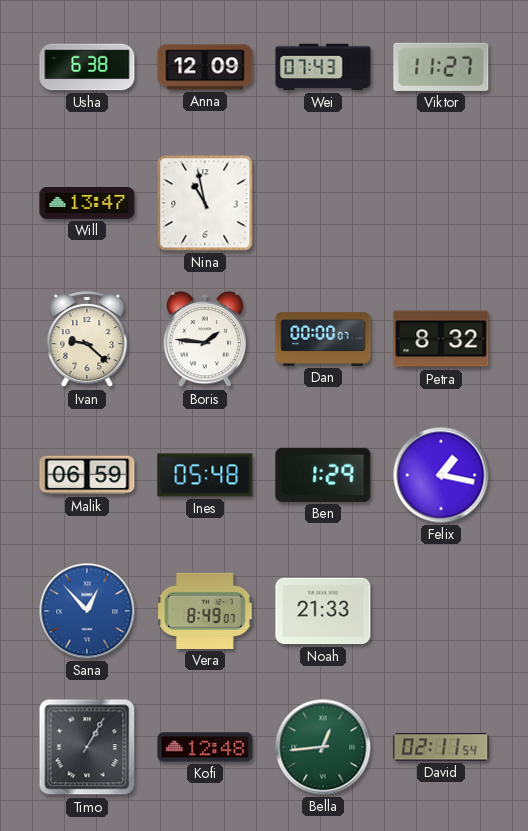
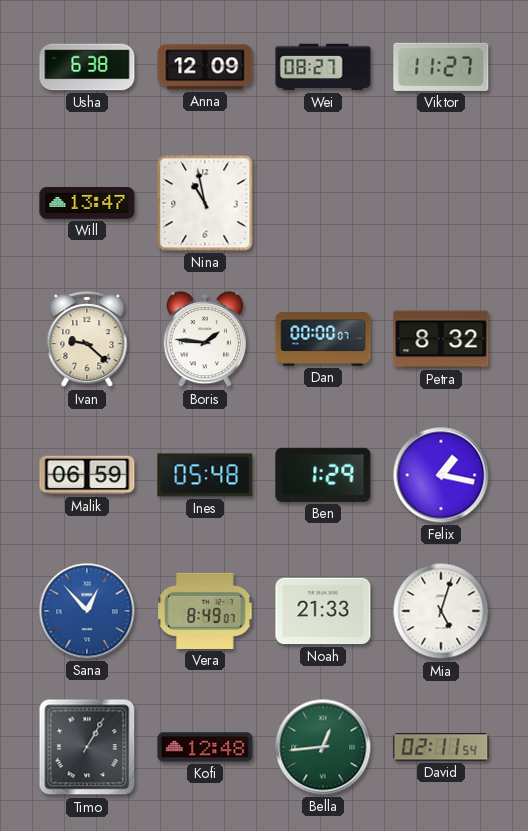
Wei: 07:43 -> 08:27
Mia: none -> 5:03
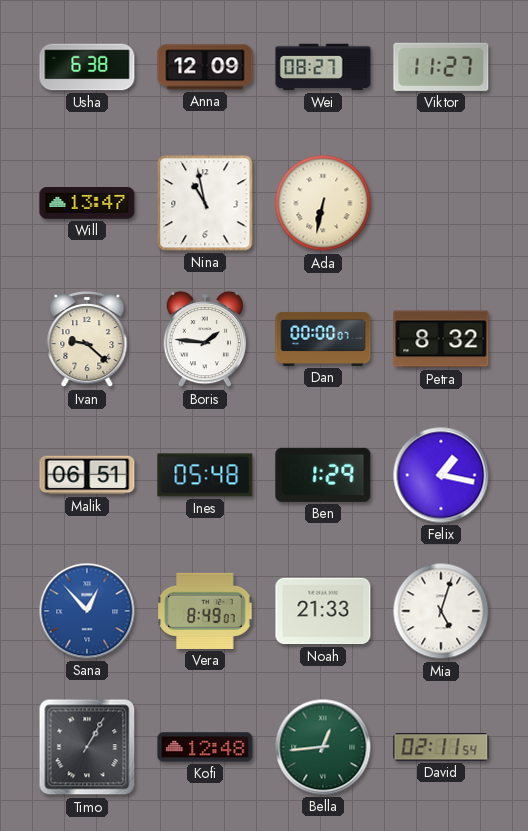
Ada: none -> 6:32
Malik: 06:59 -> 06:51
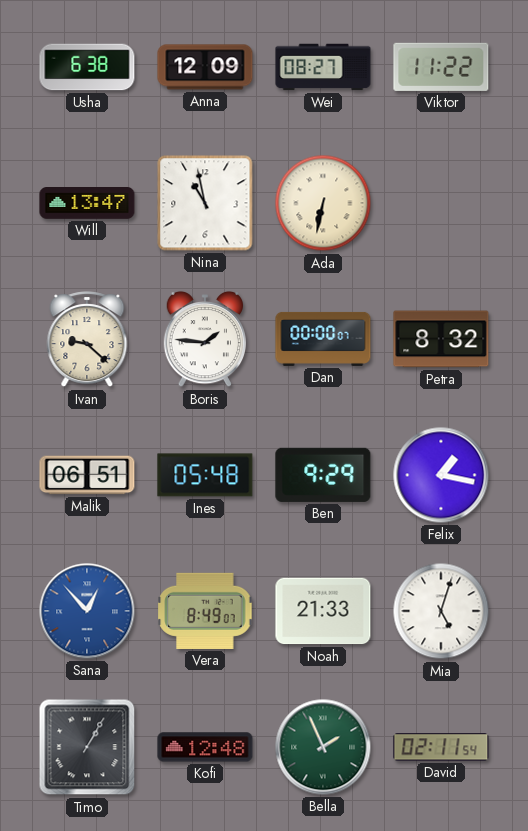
Viktor: 11:27 -> 11:22
Ben: 1:29 -> 9:29
Bella: 12:44 -> 1:56
